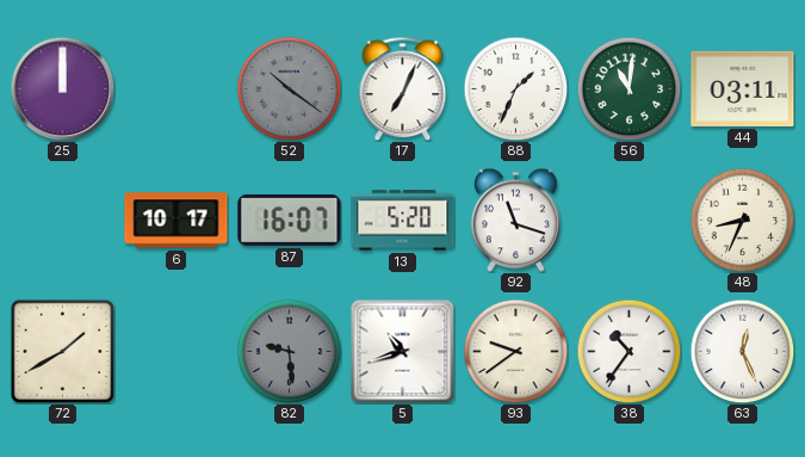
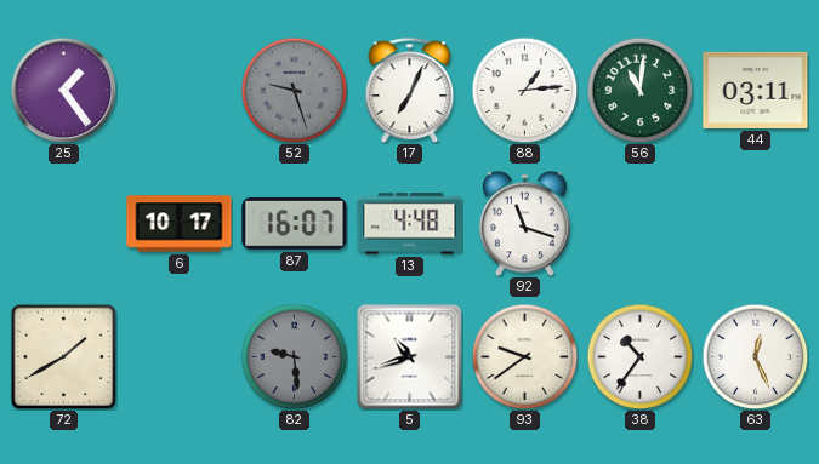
25: 12:00 -> 1:24
52: 10:21 -> 9:27
88: 1:34 -> 1:14
13: 5:20 -> 4:48
48: 8:34 -> none
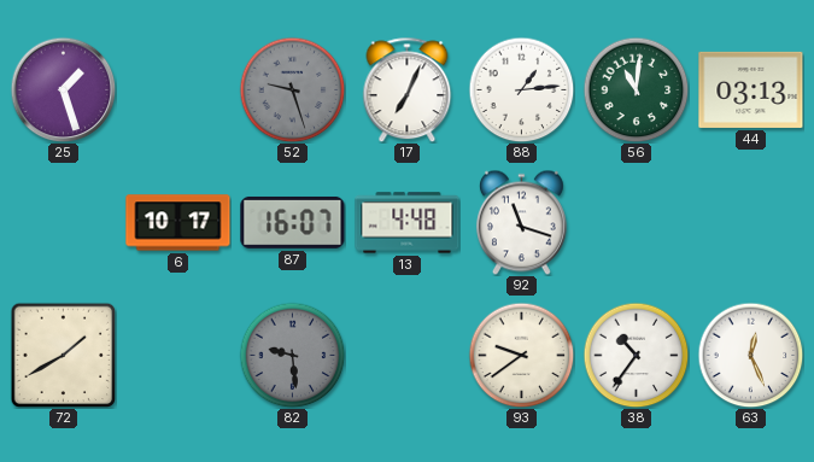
25: 1:24 -> 1:27
44: 03:11 -> 03:13
5: 10:42 -> none
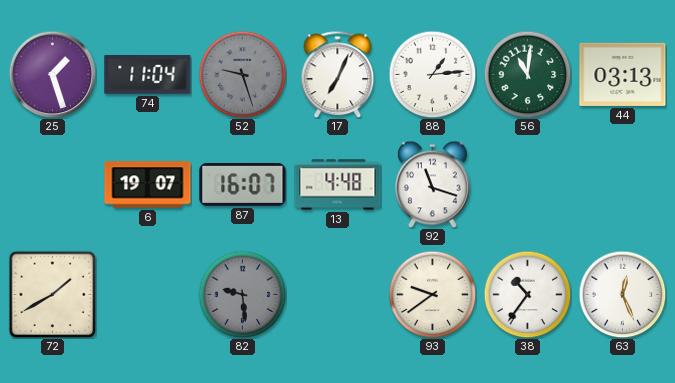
74: none -> 11:04
6: 10:17 -> 19:07
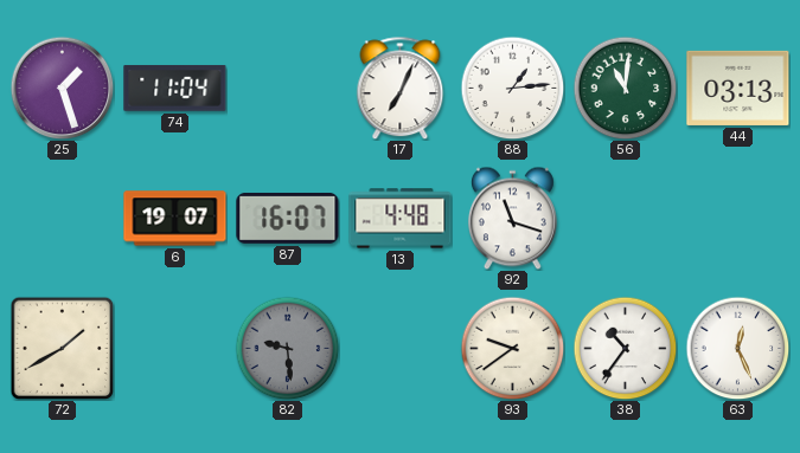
52: 9:27 -> none
